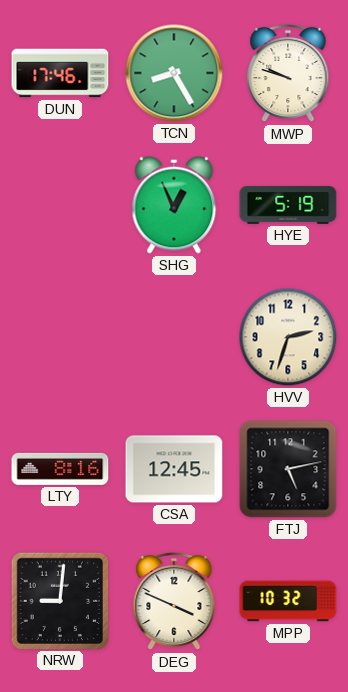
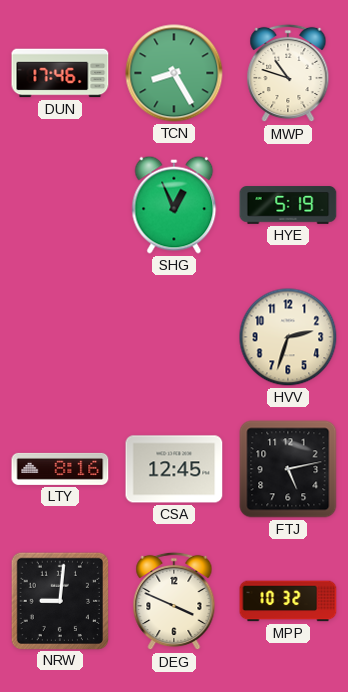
MWP: 9:48 -> 10:48
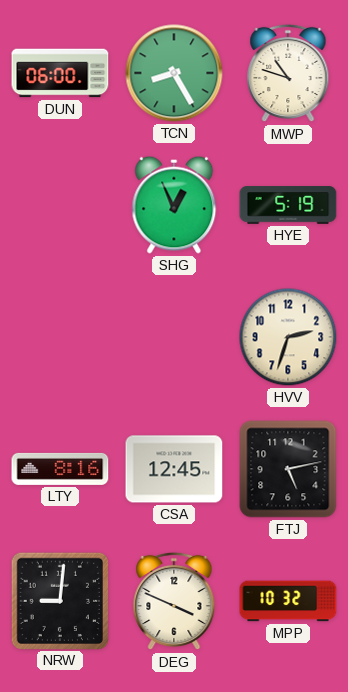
DUN: 17:46 -> 06:00
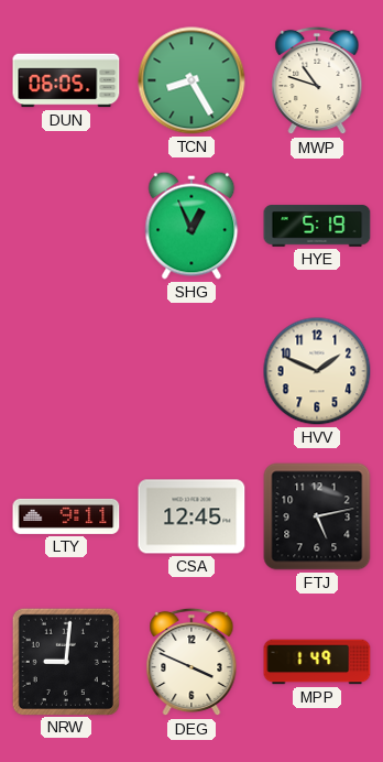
DUN: 06:00 -> 06:05
HVV: 2:33 -> 1:49
LTY: 8:16 -> 9:11
MPP: 10:32 -> 1:49
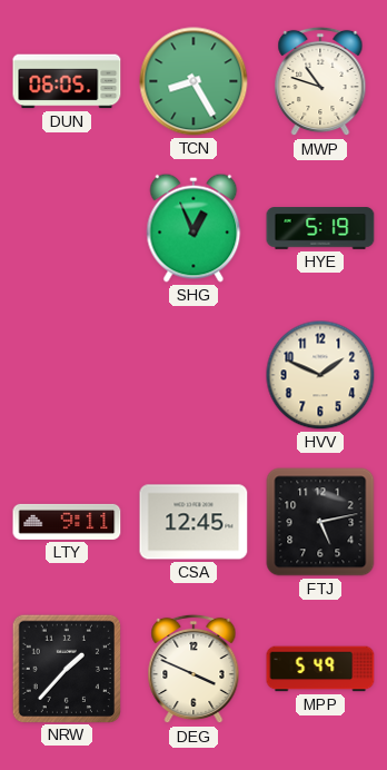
NRW: 9:01 -> 1:37
MPP: 1:49 -> 5:49
